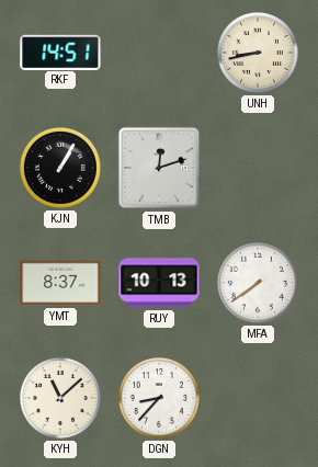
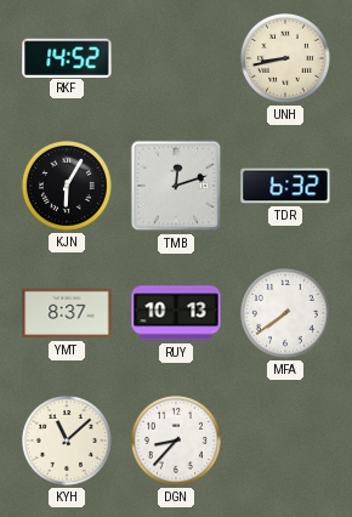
RKF: 14:51 -> 14:52
KJN: 1:05 -> 6:05
TDR: none -> 6:32
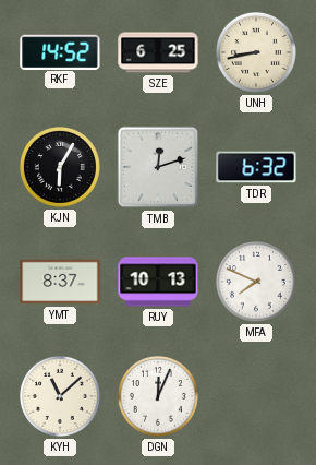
SZE: none -> 6:25
MFA: 7:39 -> 7:49
DGN: 8:37 -> 12:04
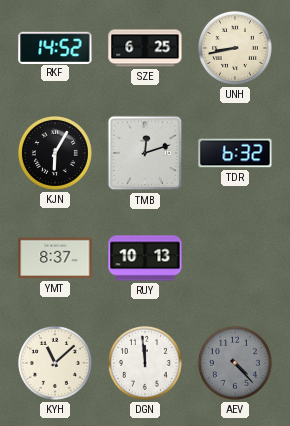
MFA: 7:49 -> none
DGN: 12:04 -> 11:59
AEV: none -> 4:23
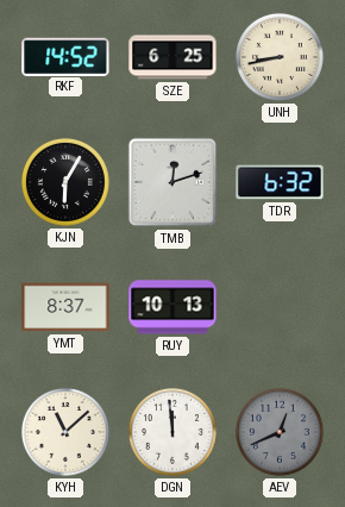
AEV: 4:23 -> 12:41
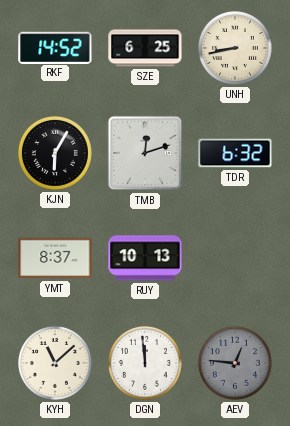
AEV: 12:41 -> 12:46
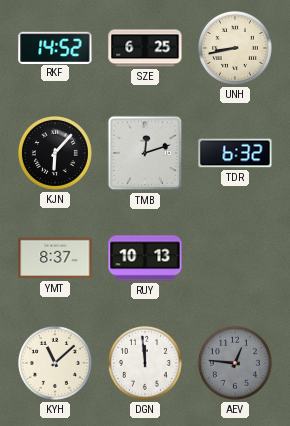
KJN: 6:05 -> 6:07
